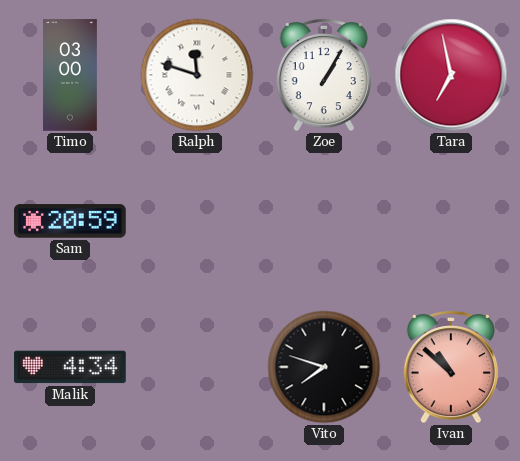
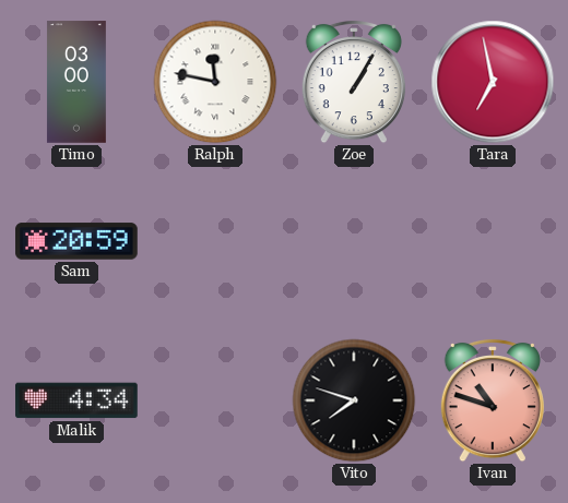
Ralph: 11:48 -> 11:47
Ivan: 10:52 -> 10:48
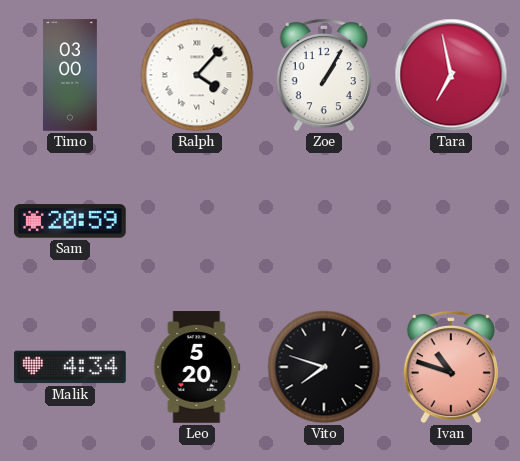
Ralph: 11:47 -> 4:07
Leo: none -> 5:20
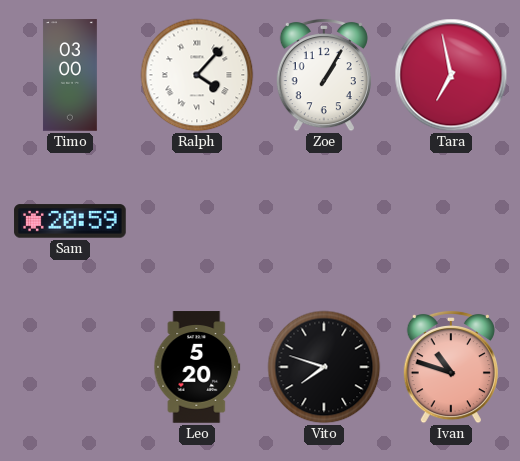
Malik: 4:34 -> none
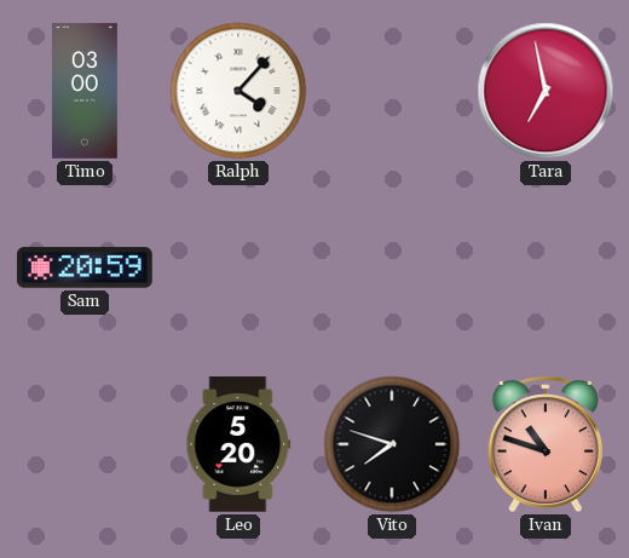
Zoe: 1:05 -> none
